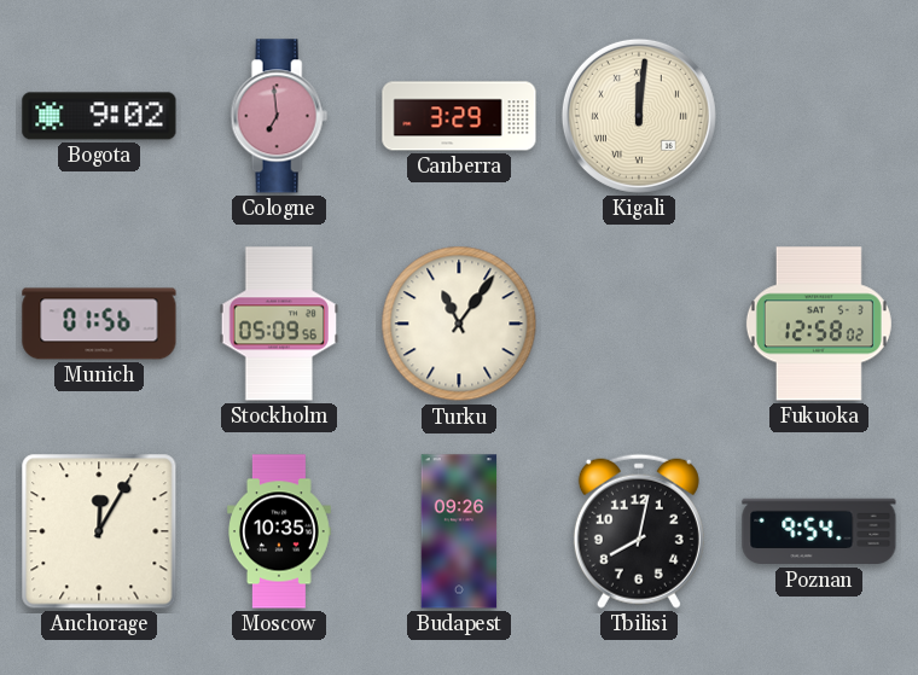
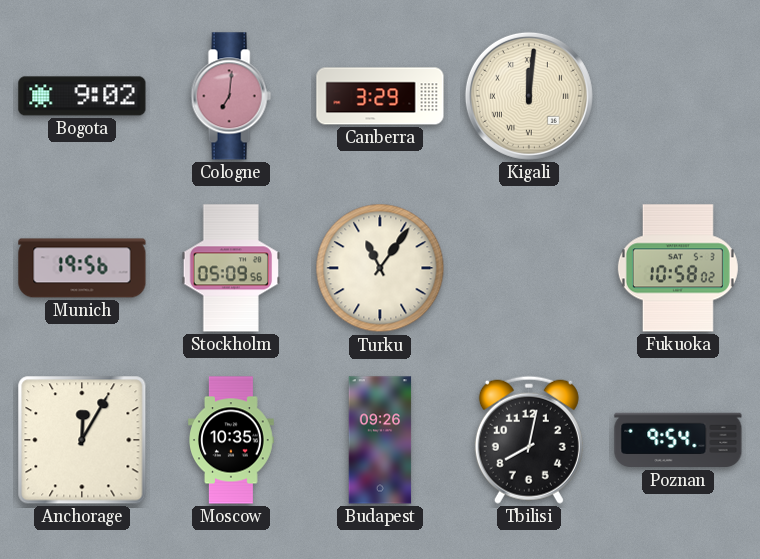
Cologne: 6:59 -> 7:01
Munich: 01:56 -> 19:56
Fukuoka: 12:58 -> 10:58
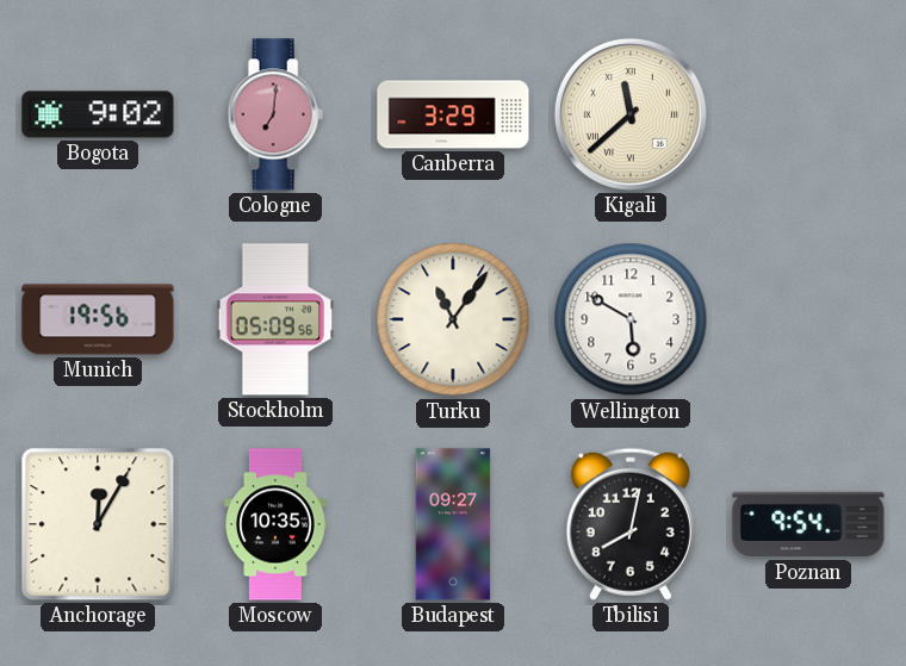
Kigali: 12:01 -> 11:38
Wellington: none -> 5:50
Fukuoka: 10:58 -> none
Budapest: 09:26 -> 09:27
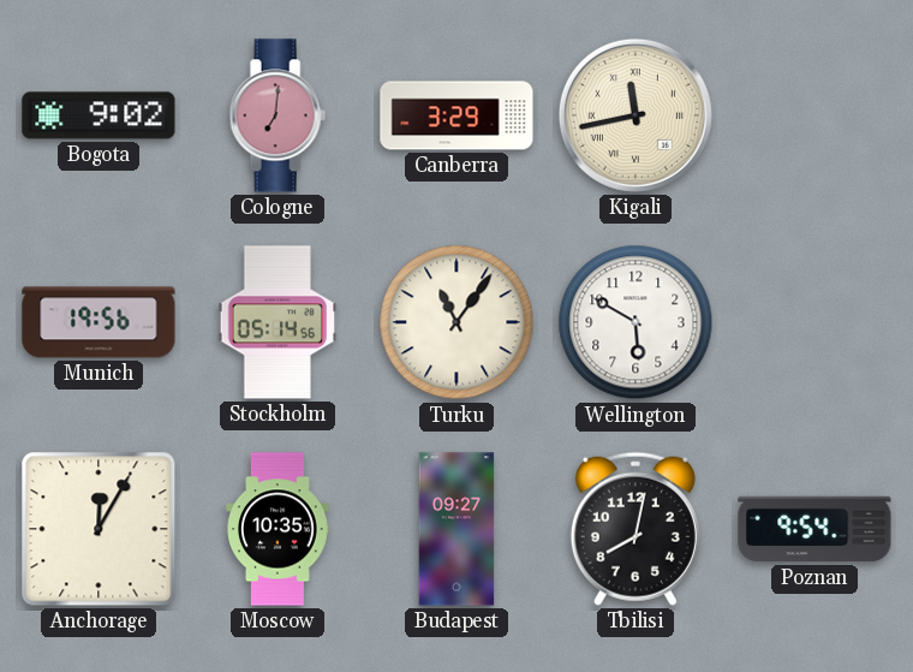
Kigali: 11:38 -> 11:43
Stockholm: 05:09 -> 05:14
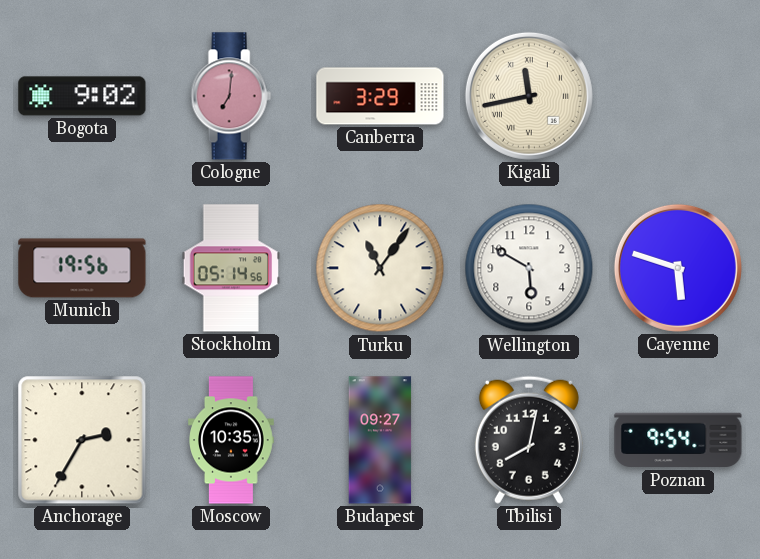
Cayenne: none -> 5:48
Anchorage: 12:05 -> 2:35
